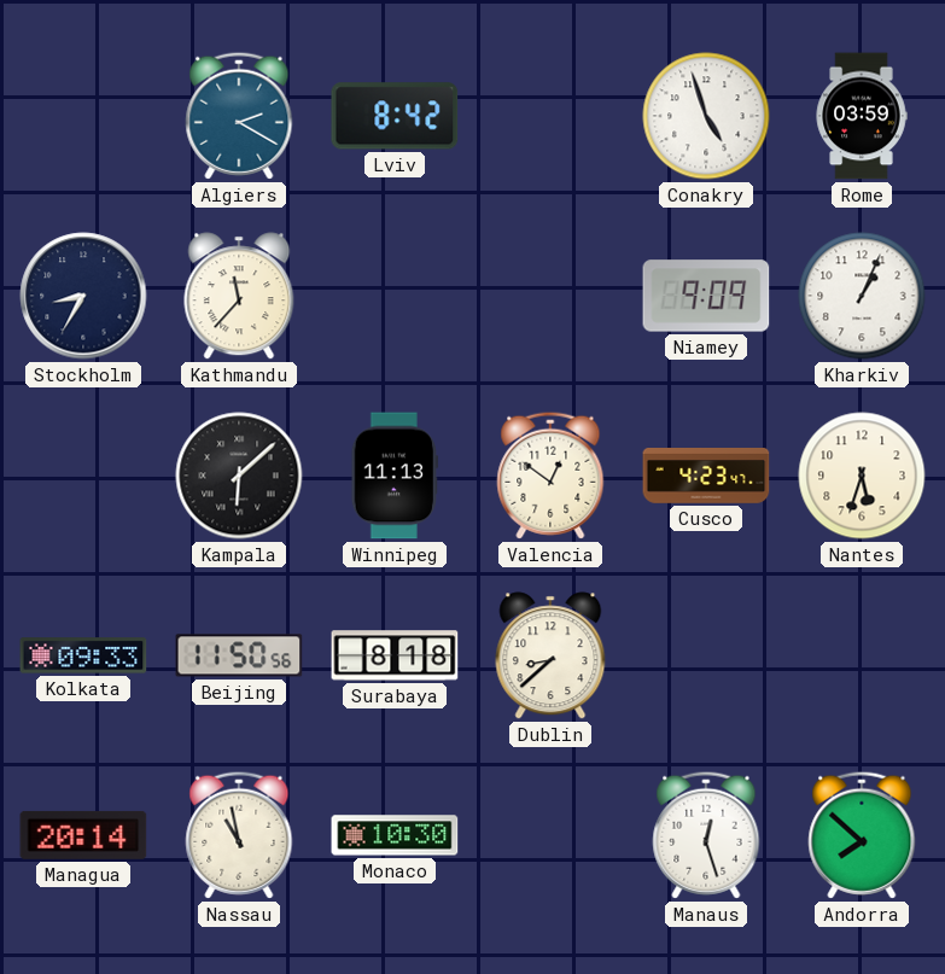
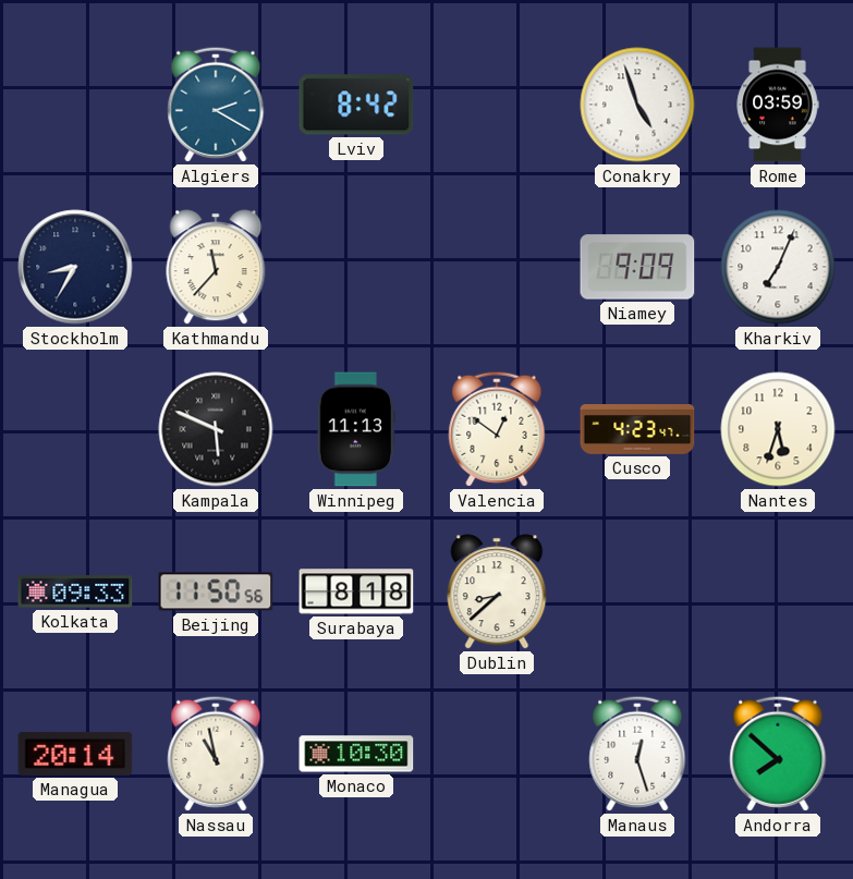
Kharkiv: 1:04 -> 7:04
Kampala: 6:08 -> 5:49
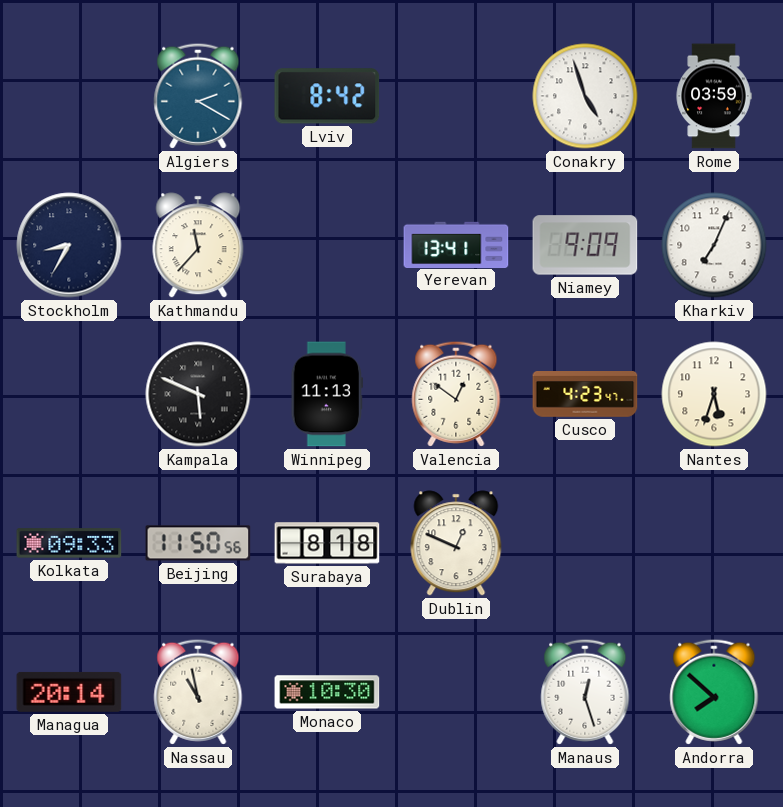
Yerevan: none -> 13:41
Dublin: 8:38 -> 12:49
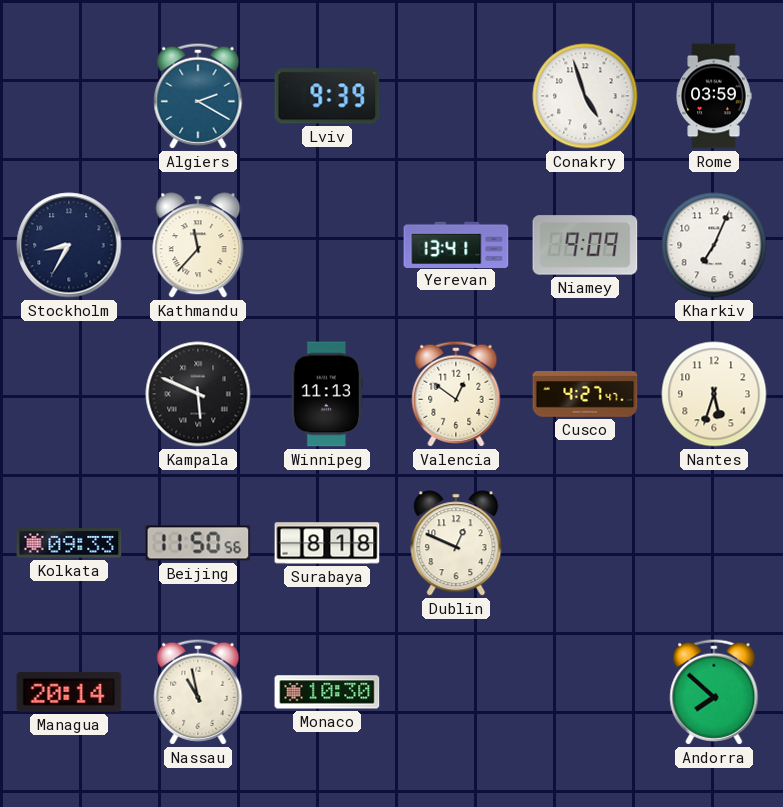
Lviv: 8:42 -> 9:39
Cusco: 4:23 -> 4:27
Manaus: 12:27 -> none
